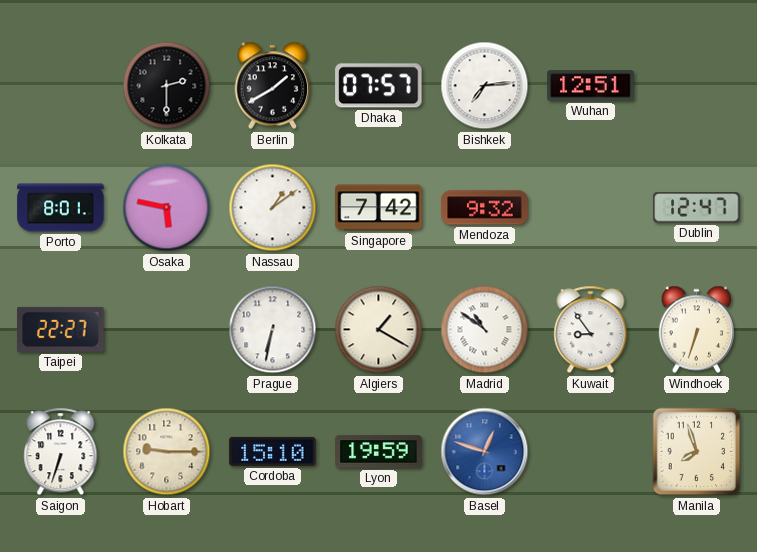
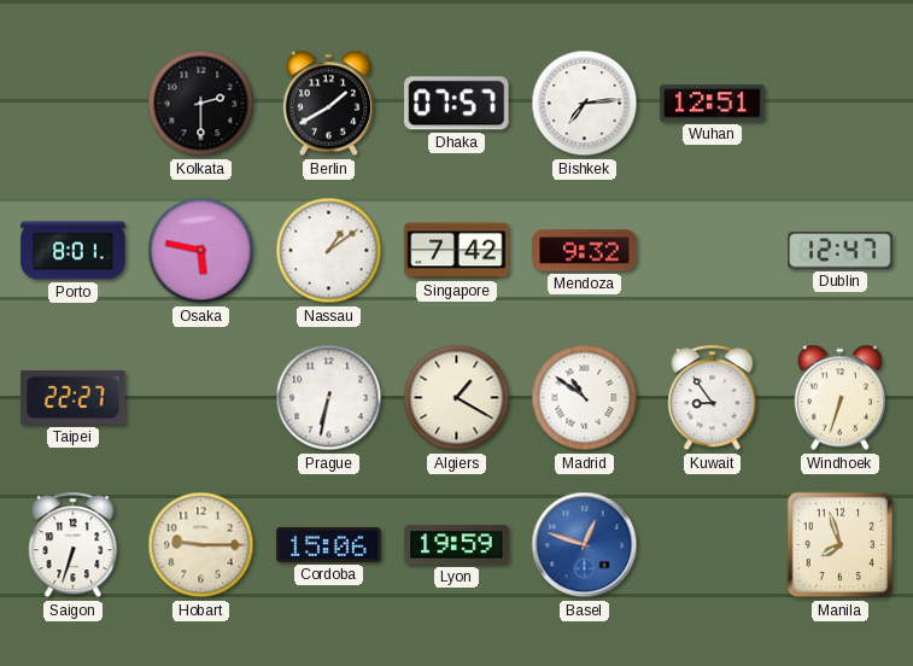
Cordoba: 15:10 -> 15:06
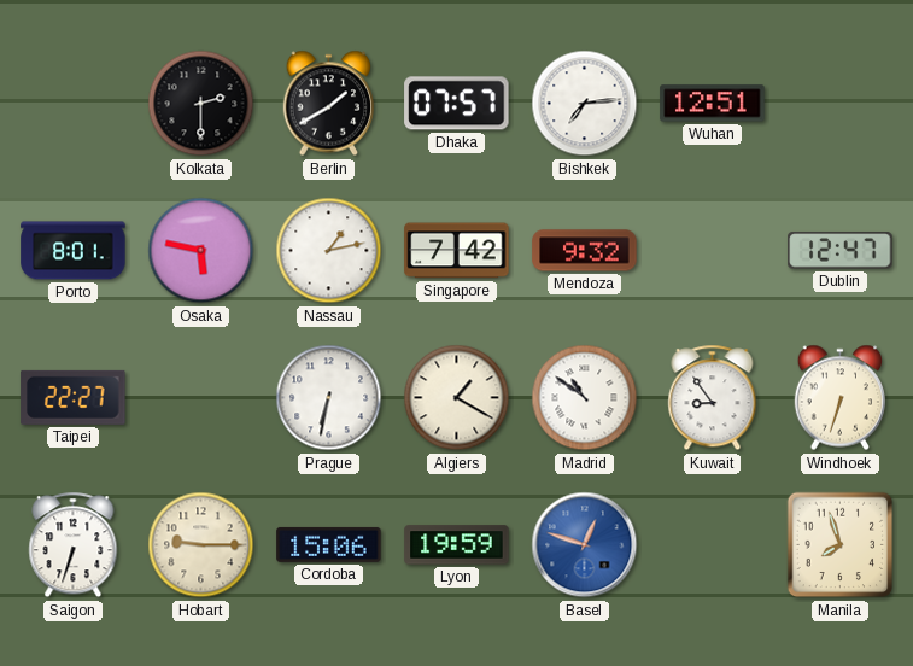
Nassau: 1:09 -> 1:13
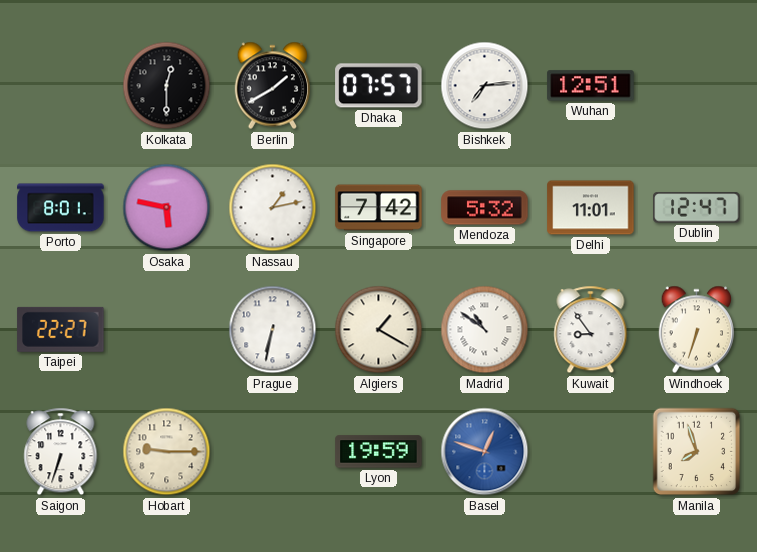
Kolkata: 2:30 -> 12:30
Mendoza: 9:32 -> 5:32
Delhi: none -> 11:01
Cordoba: 15:06 -> none
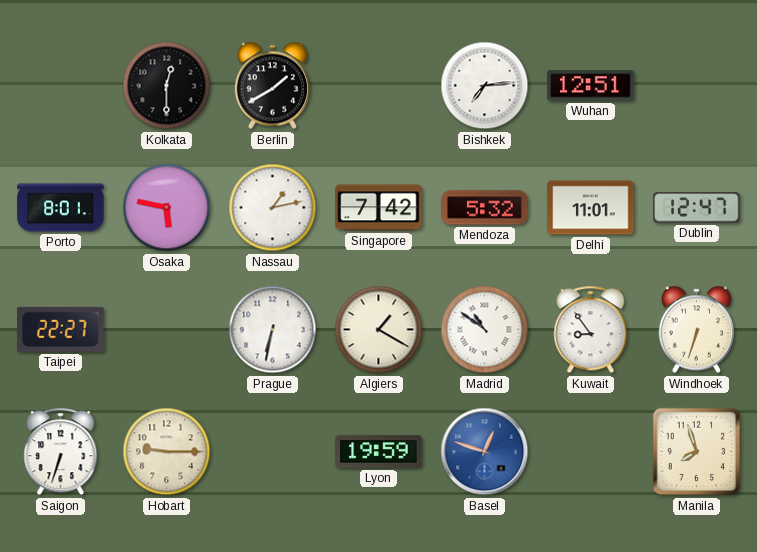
Dhaka: 07:57 -> none
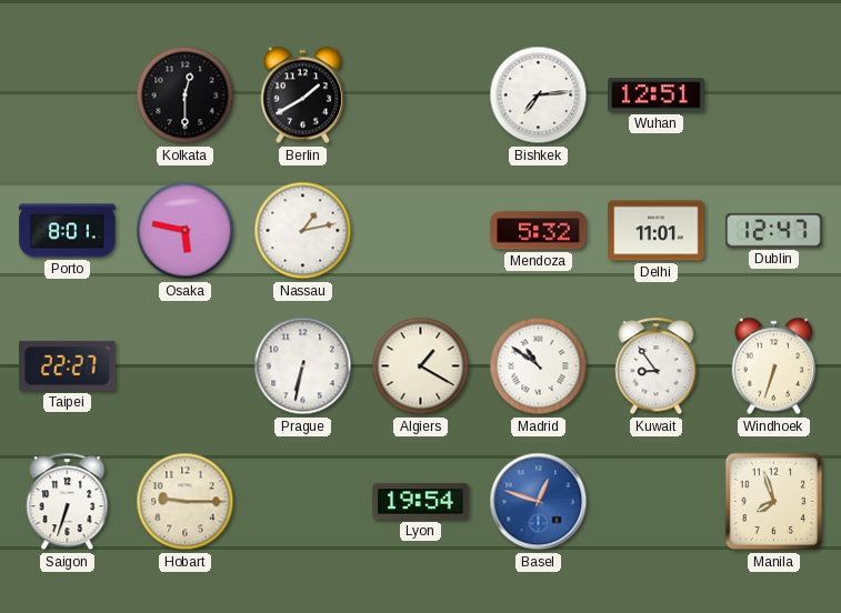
Singapore: 7:42 -> none
Lyon: 19:59 -> 19:54
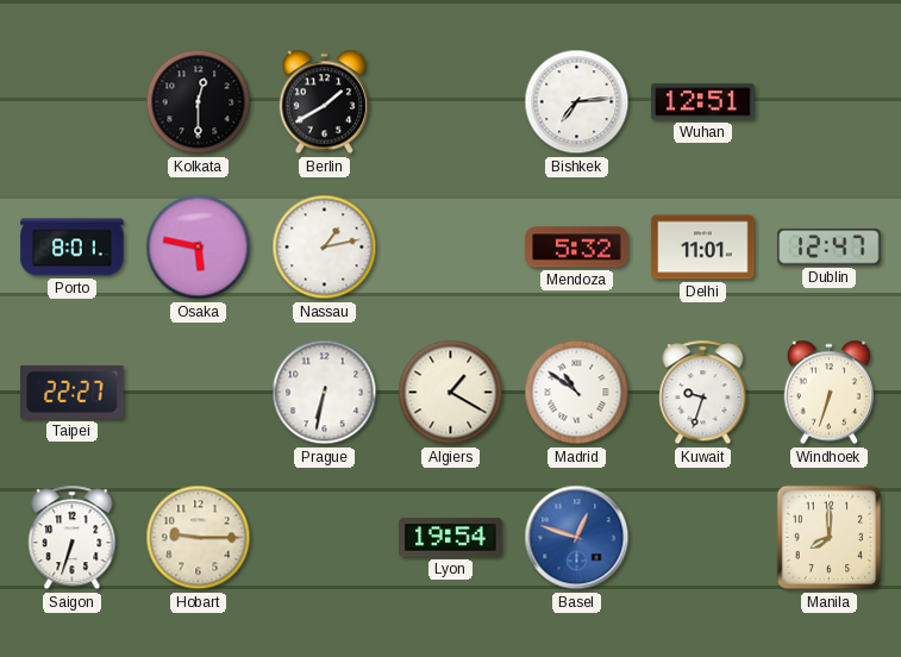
Kuwait: 8:54 -> 9:33
Manila: 7:57 -> 8:00
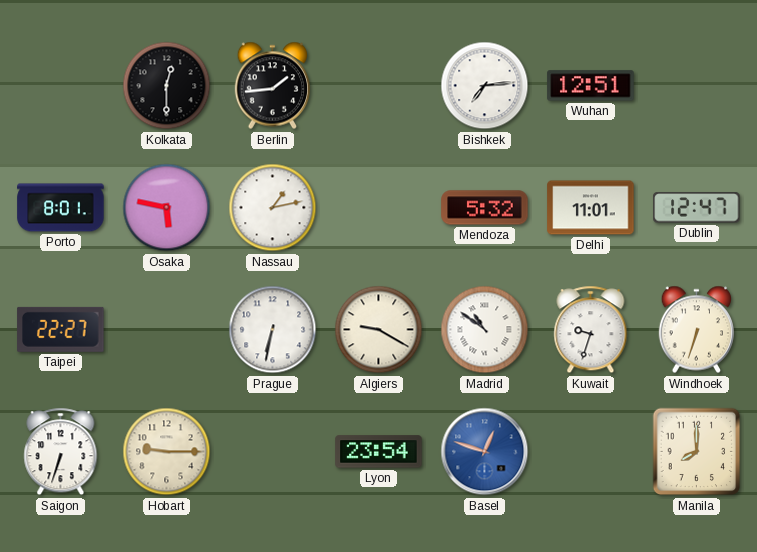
Berlin: 1:40 -> 1:44
Algiers: 1:20 -> 9:20
Lyon: 19:54 -> 23:54
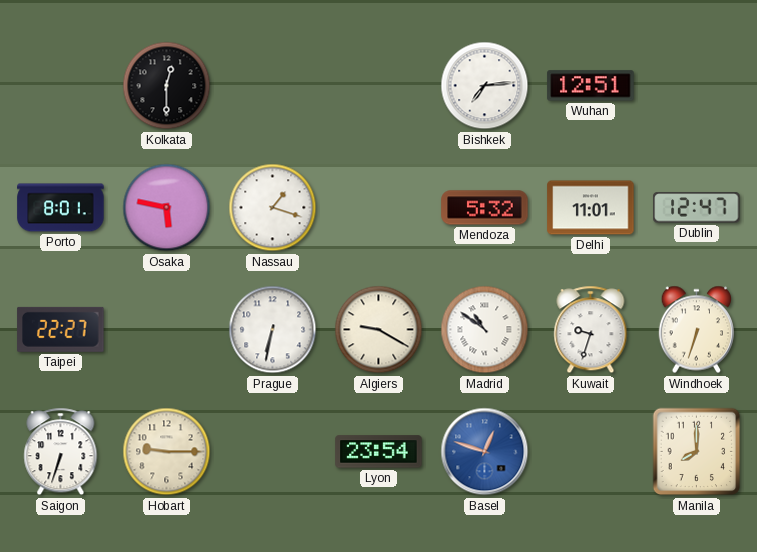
Berlin: 1:44 -> none
Nassau: 1:13 -> 1:18
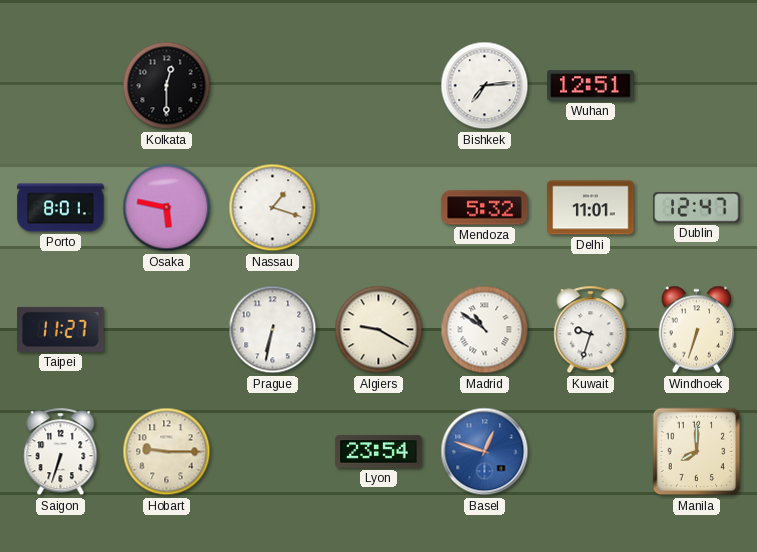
Taipei: 22:27 -> 11:27
